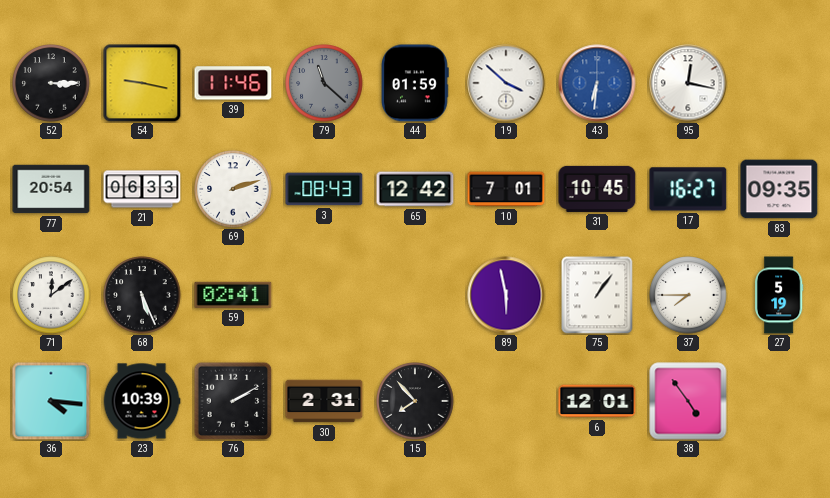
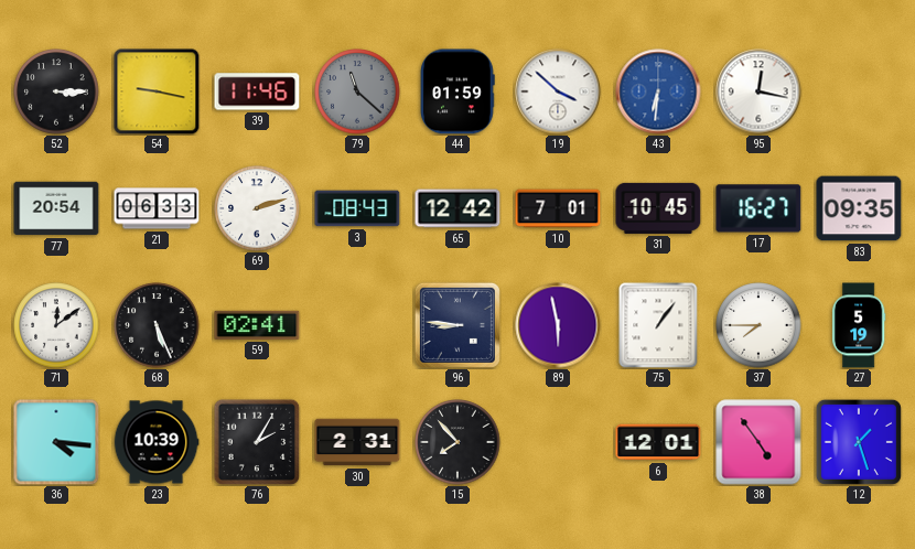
96: none -> 8:46
76: 2:10 -> 2:05
12: none -> 1:27
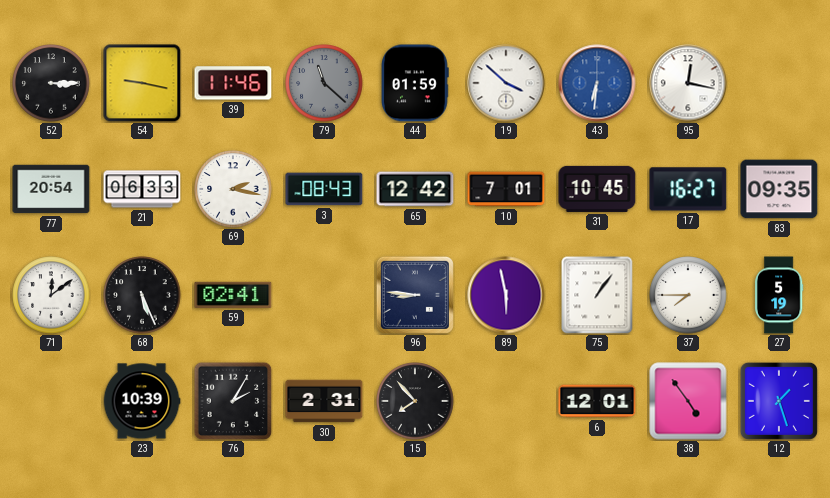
69: 2:12 -> 2:17
36: 4:16 -> none
